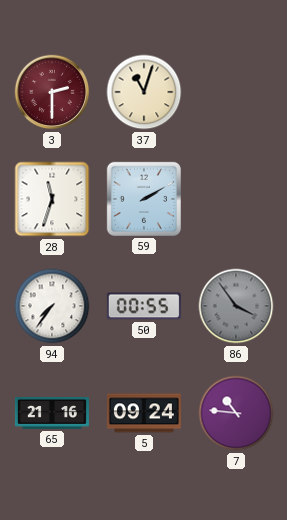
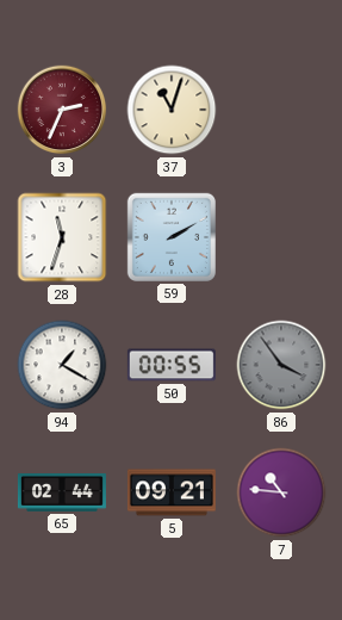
3: 2:30 -> 2:34
94: 7:36 -> 1:20
65: 21:16 -> 02:44
5: 09:24 -> 09:21
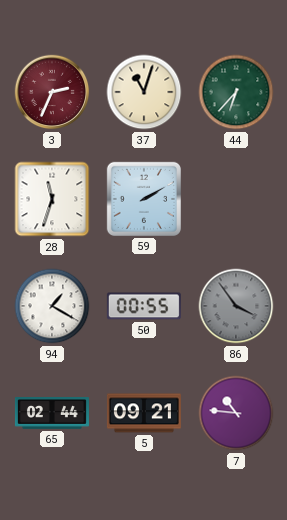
44: none -> 6:37
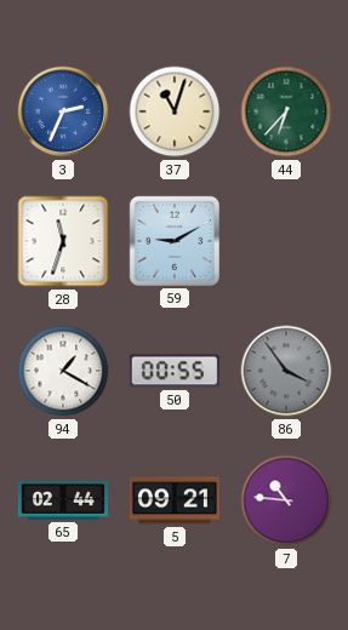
3 dial: burgundy -> blue
59: 2:10 -> 9:10
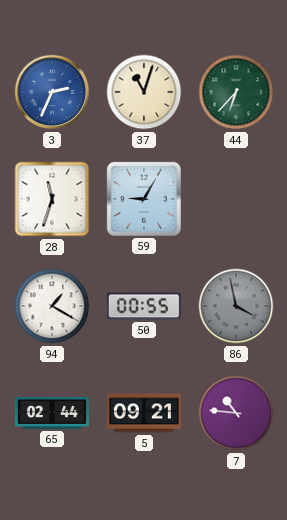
59: 9:10 -> 9:05
86: 3:54 -> 3:58
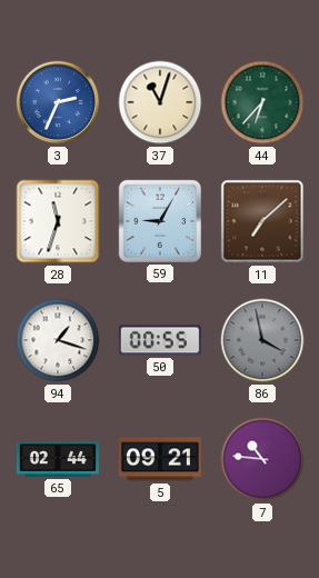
11: none -> 7:08
94: 1:20 -> 1:18
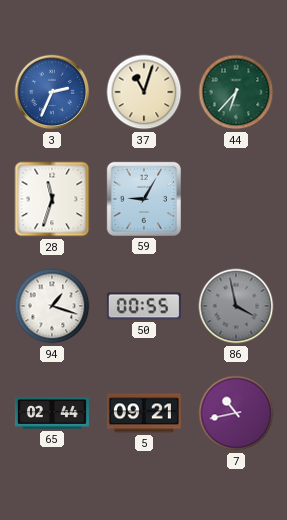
11: 7:08 -> none
7: 10:46 -> 10:43
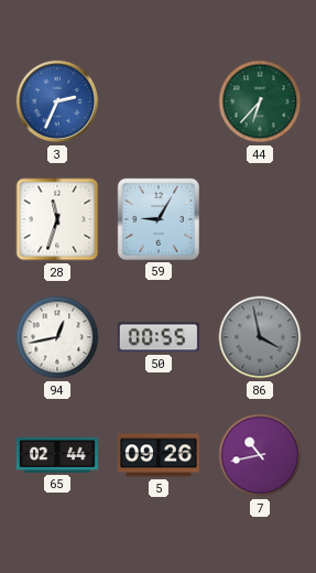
37: 11:03 -> none
94: 1:18 -> 12:43
5: 09:21 -> 09:26
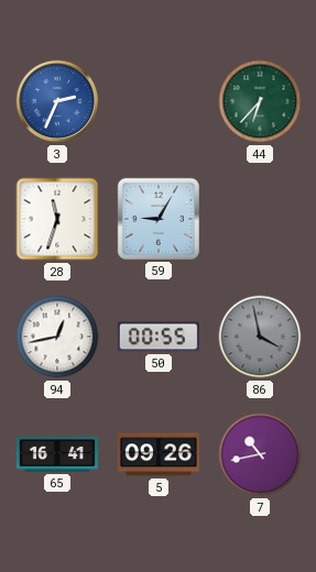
65: 02:44 -> 16:41
